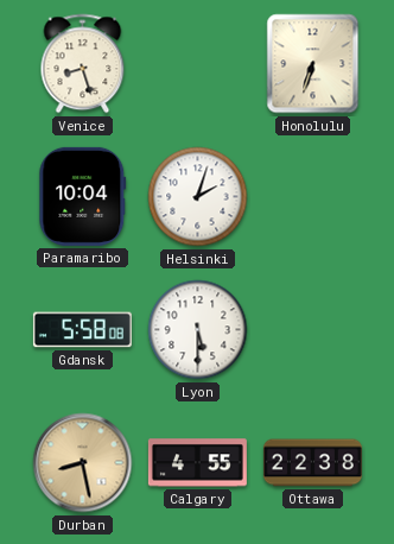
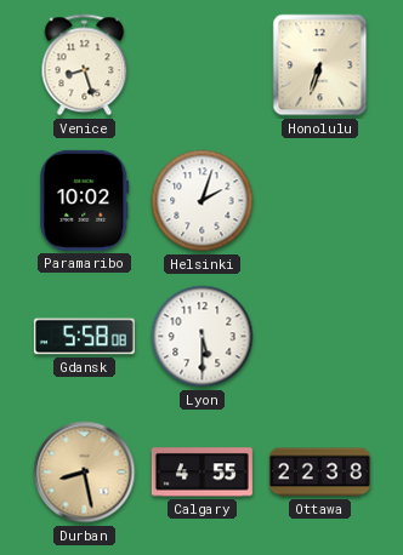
Paramaribo: 10:04 -> 10:02
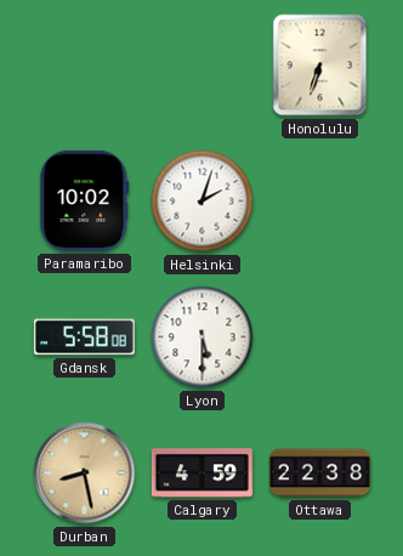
Venice: 8:27 -> none
Calgary: 4:55 -> 4:59
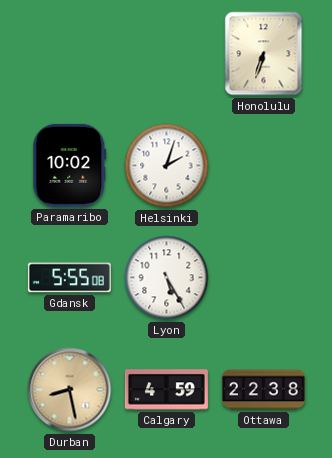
Gdansk: 5:58 -> 5:55
Lyon: 5:30 -> 5:25
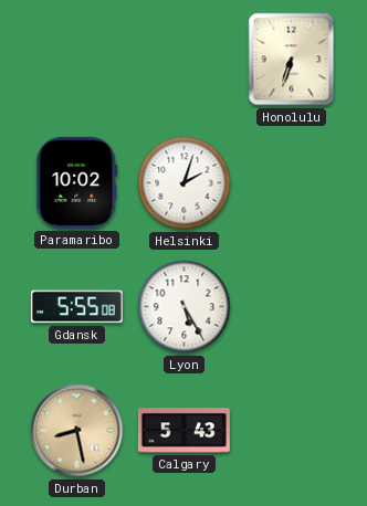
Calgary: 4:59 -> 5:43
Ottawa: 22:38 -> none
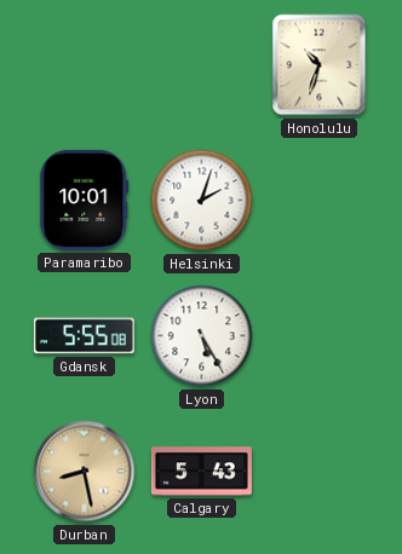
Honolulu: 6:33 -> 10:33
Paramaribo: 10:02 -> 10:01
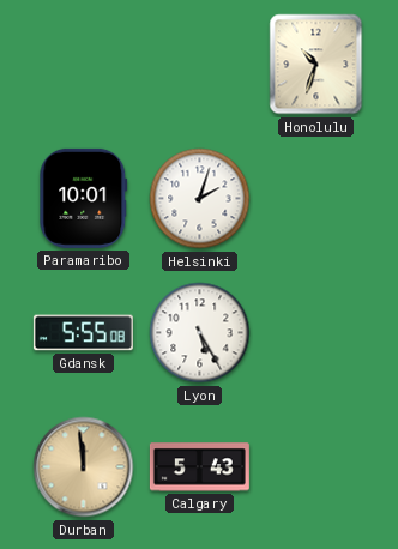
Durban: 8:28 -> 11:59
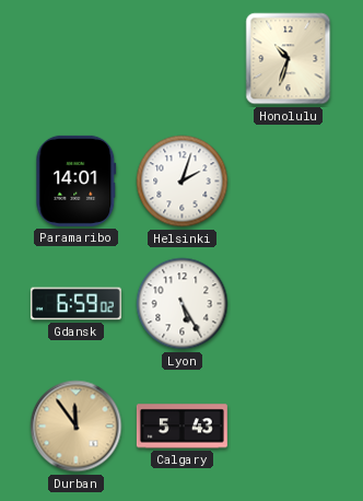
Paramaribo: 10:01 -> 14:01
Gdansk: 5:55 -> 6:59
Durban: 11:59 -> 11:54
